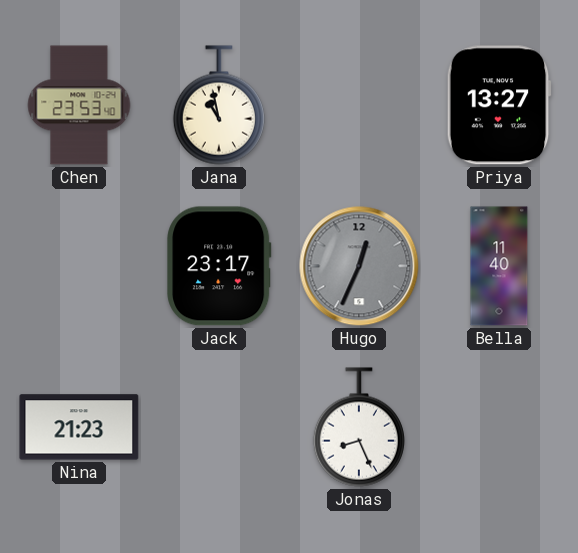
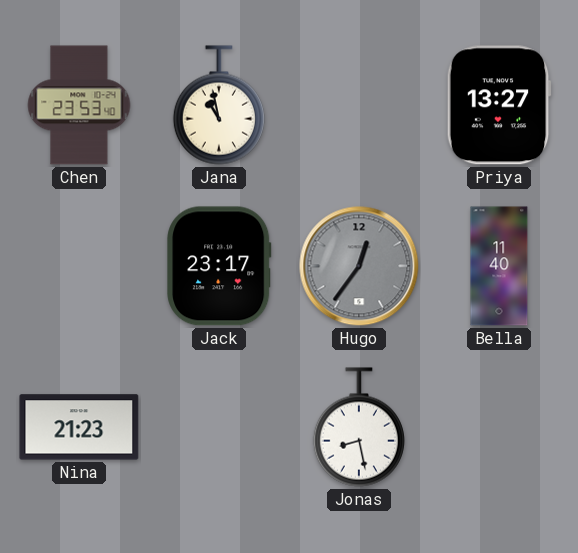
Hugo: 12:34 -> 12:36
Jonas: 8:26 -> 8:28
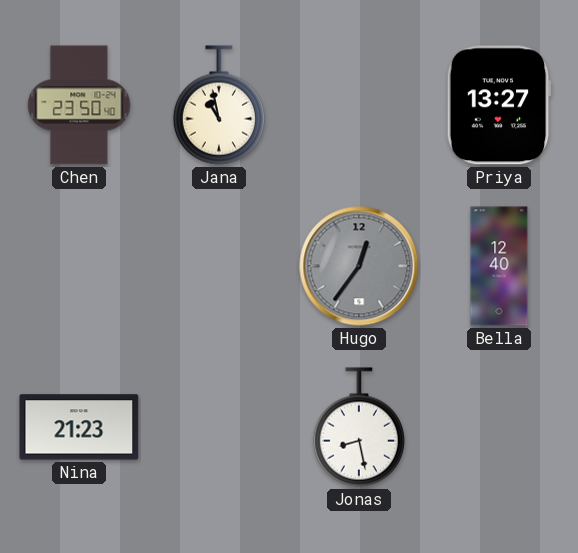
Chen: 23:53 -> 23:50
Jack: 23:17 -> none
Bella: 11:40 -> 12:40
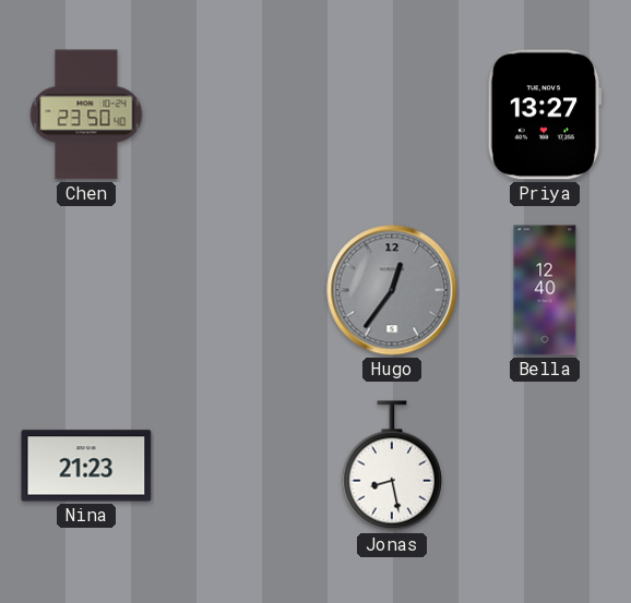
Jana: 10:58 -> none
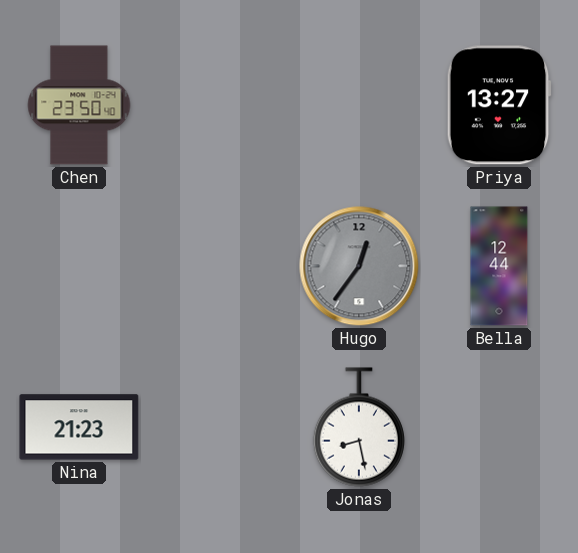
Bella: 12:40 -> 12:44
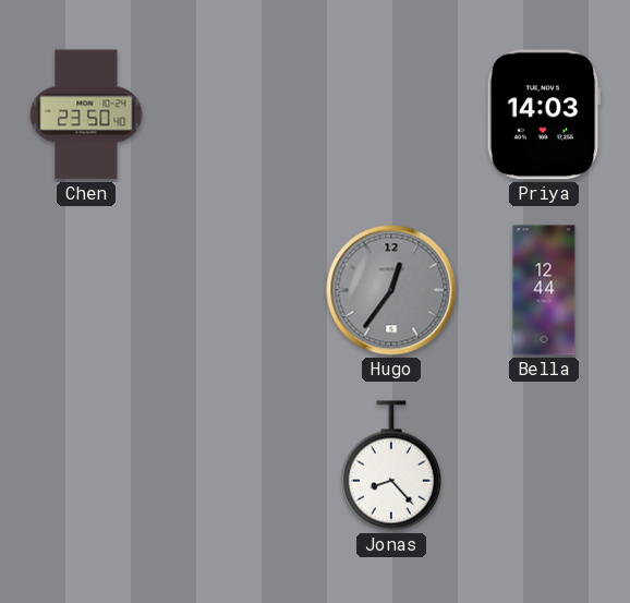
Priya: 13:27 -> 14:03
Nina: 21:23 -> none
Jonas: 8:28 -> 8:23
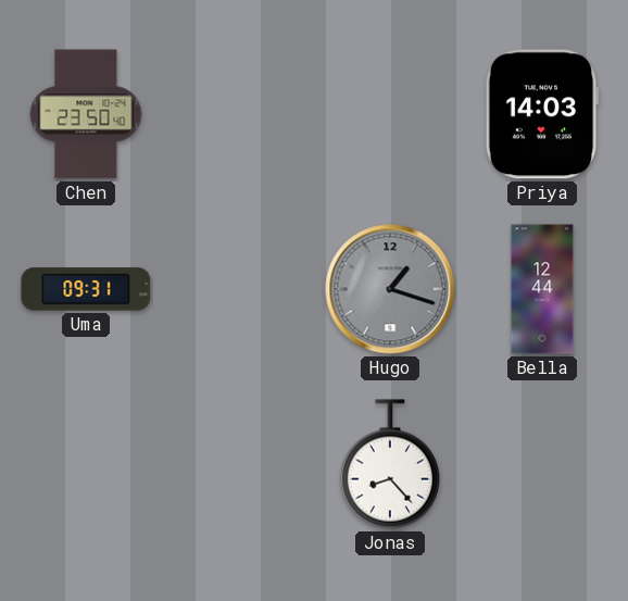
Uma: none -> 09:31
Hugo: 12:36 -> 1:18
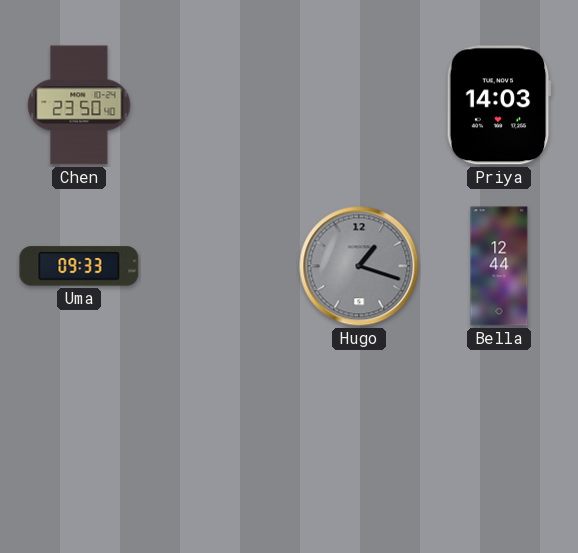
Uma: 09:31 -> 09:33
Jonas: 8:23 -> none
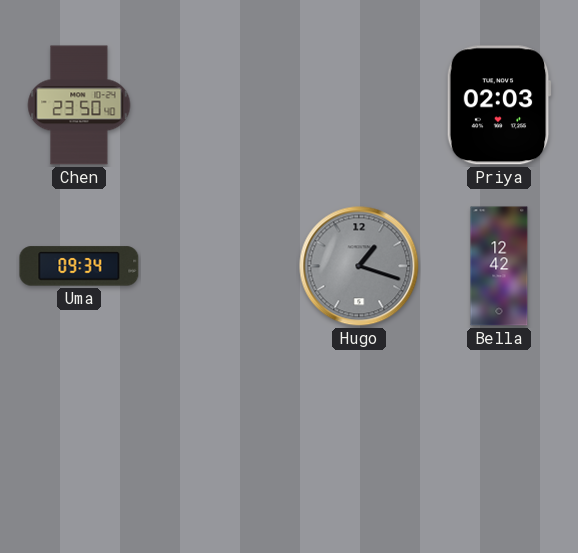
Priya: 14:03 -> 02:03
Uma: 09:33 -> 09:34
Bella: 12:44 -> 12:42
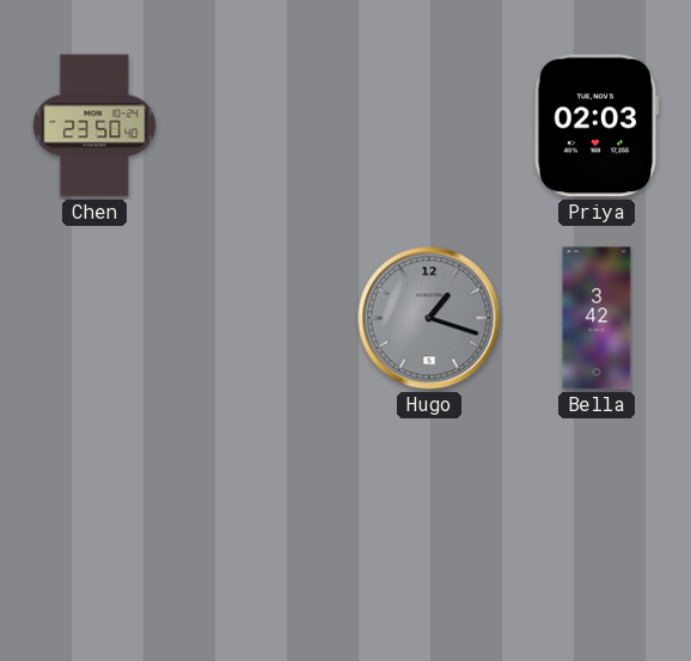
Uma: 09:34 -> none
Bella: 12:42 -> 3:42
